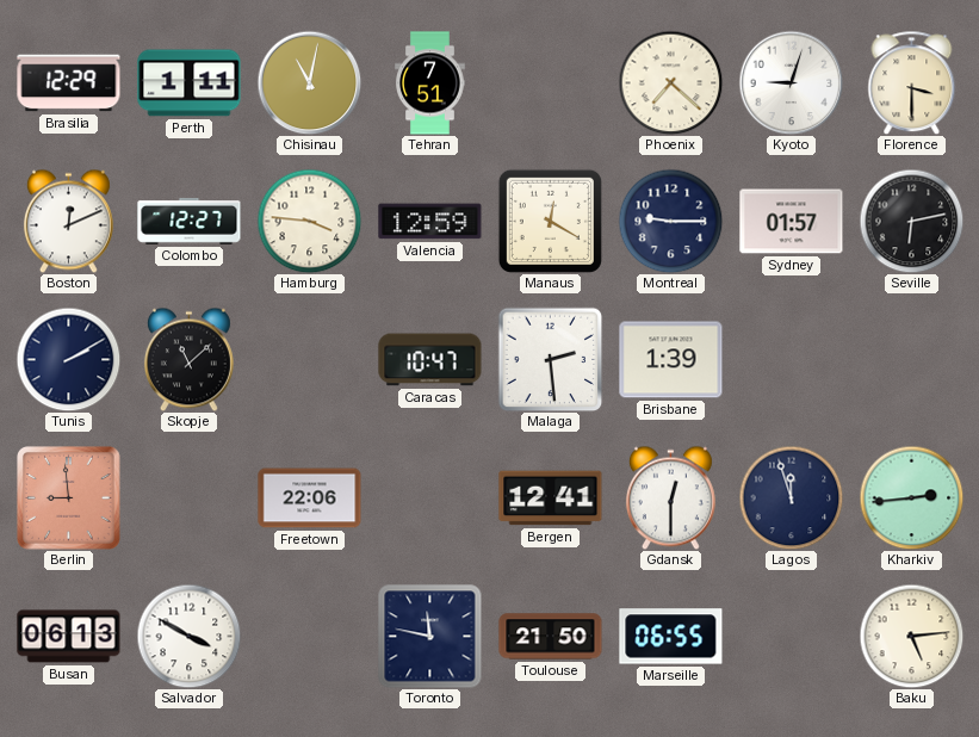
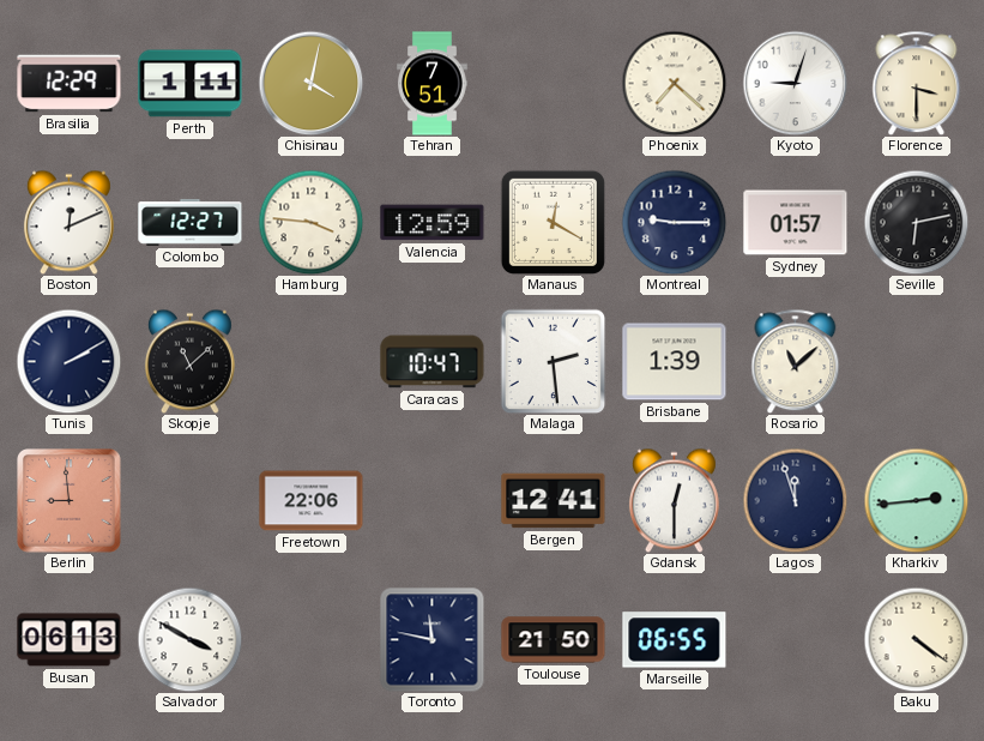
Chisinau: 11:02 -> 4:02
Rosario: none -> 11:08
Baku: 5:14 -> 4:21
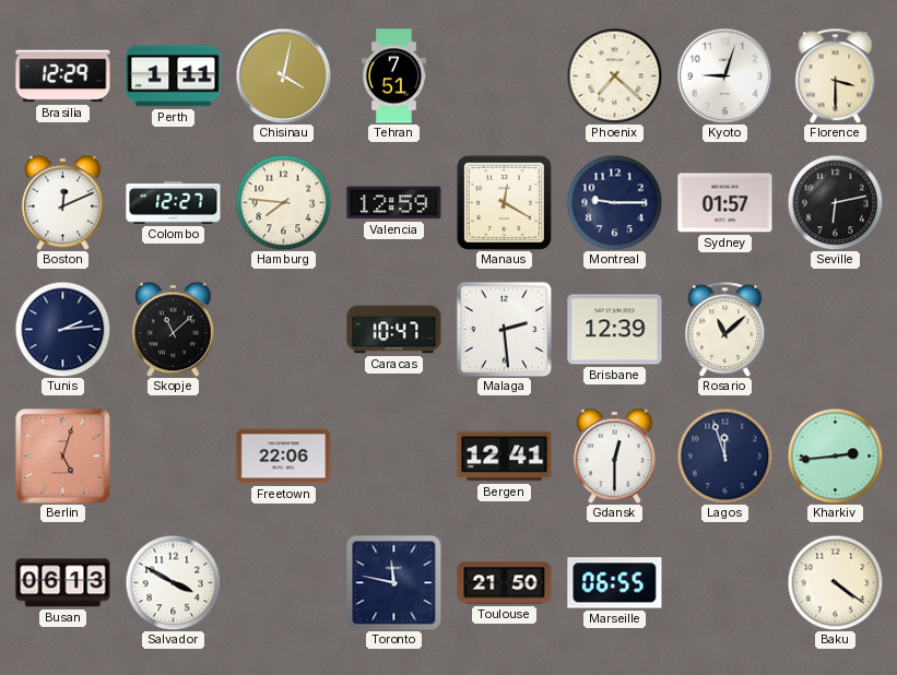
Hamburg: 3:46 -> 7:46
Tunis: 2:10 -> 2:14
Brisbane: 1:39 -> 12:39
Berlin: 8:59 -> 5:03
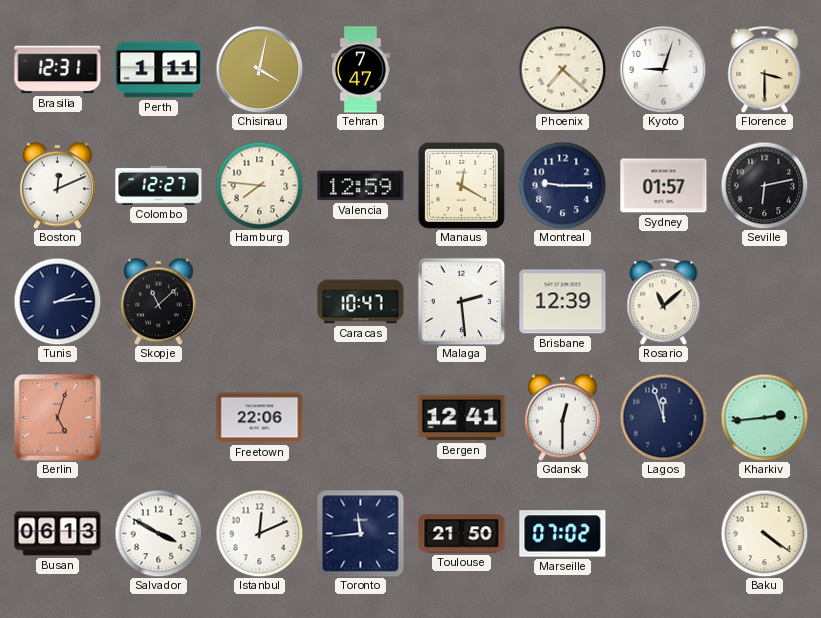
Brasilia: 12:29 -> 12:31
Tehran: 7:51 -> 7:47
Istanbul: none -> 12:11
Toronto: 11:47 -> 11:44
Marseille: 06:55 -> 07:02
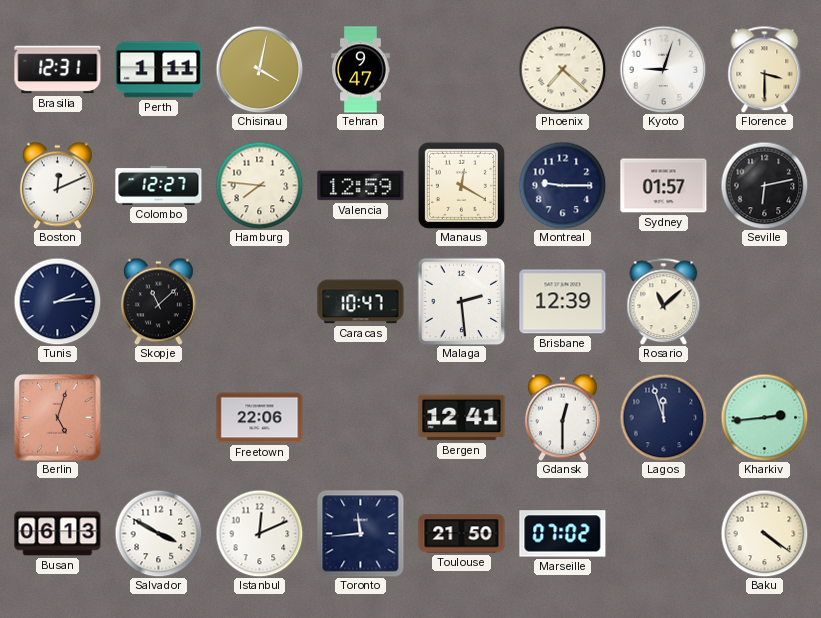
Tehran: 7:47 -> 9:47
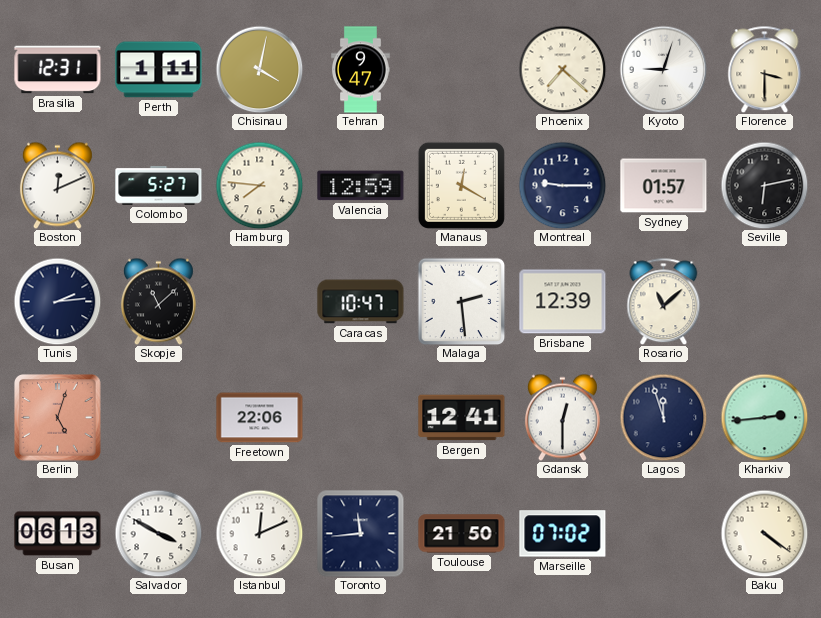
Colombo: 12:27 -> 5:27
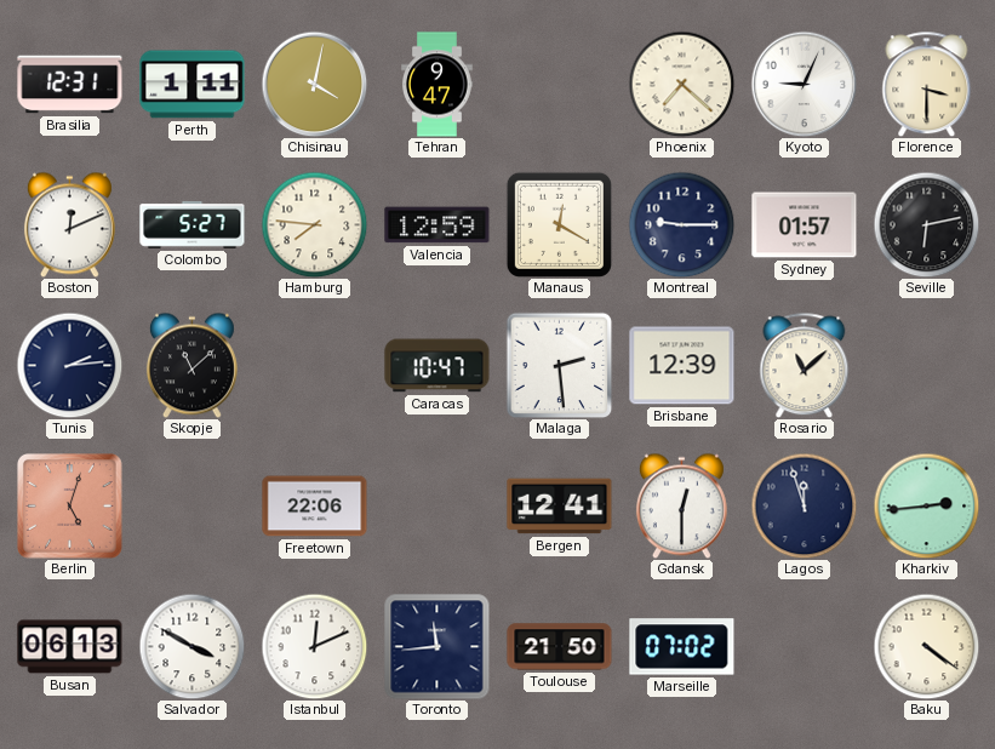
Kyoto: 9:03 -> 9:04
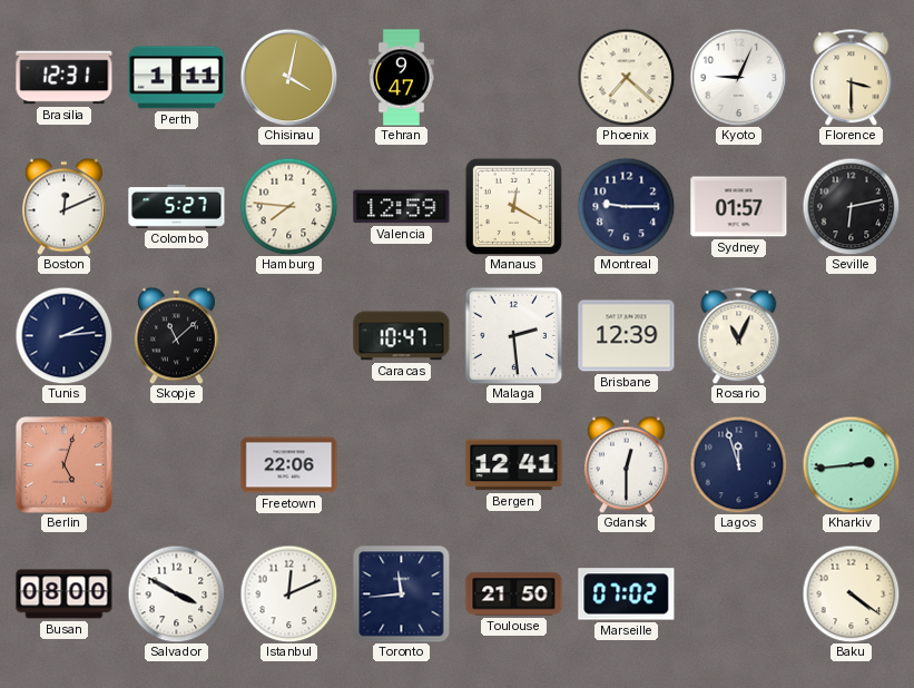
Rosario: 11:08 -> 11:04
Busan: 06:13 -> 08:00
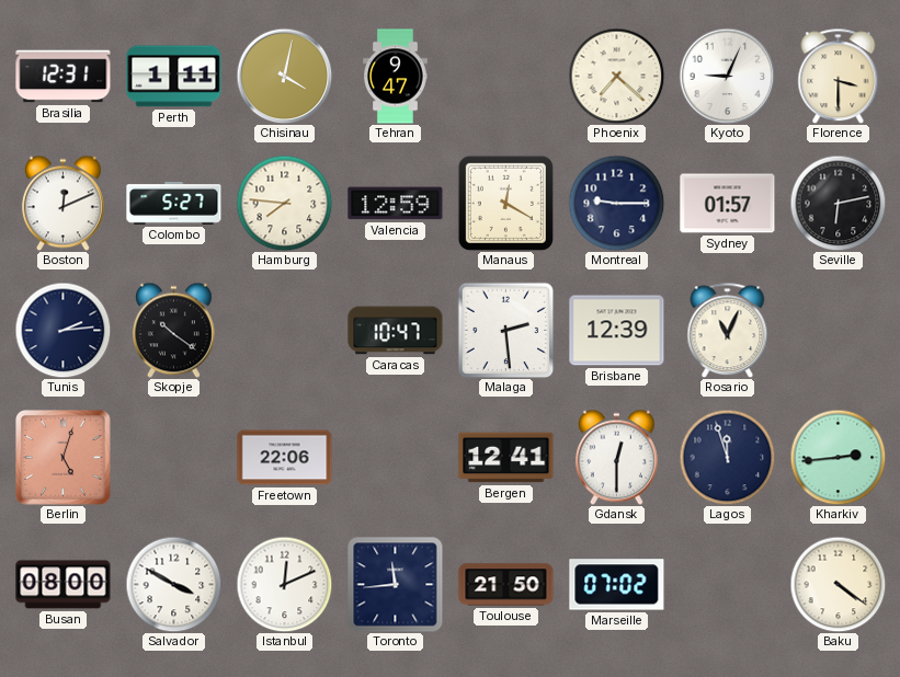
Skopje: 11:08 -> 10:21
